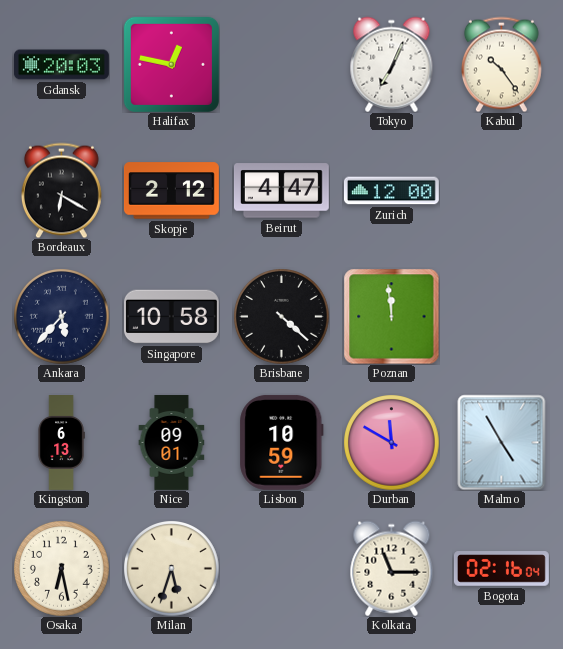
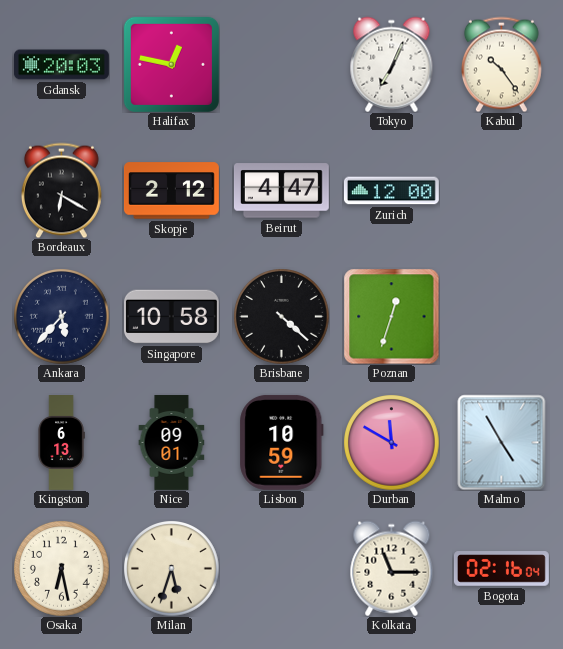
Poznan: 11:59 -> 12:33
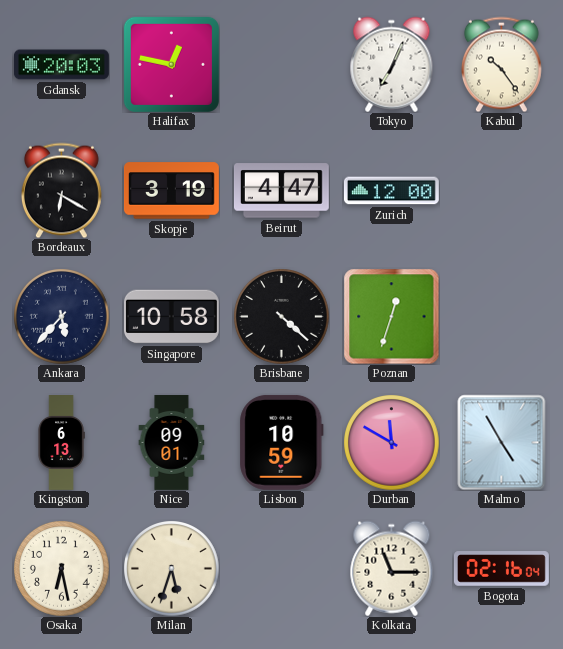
Skopje: 2:12 -> 3:19
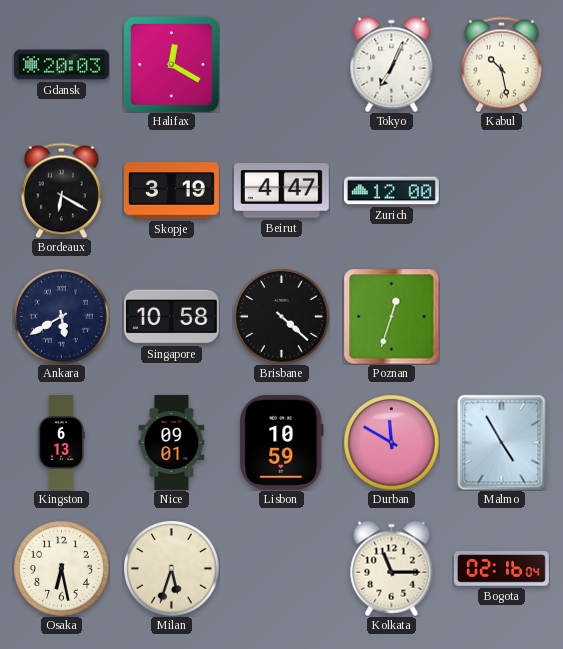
Halifax: 12:47 -> 12:20
Kabul: 10:24 -> 10:28
Ankara: 5:37 -> 5:40
